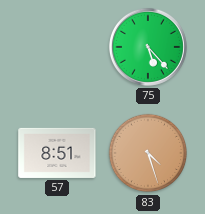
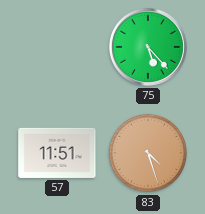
57: 8:51 -> 11:51
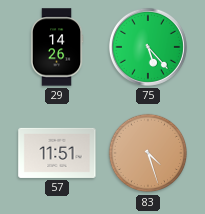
29: none -> 14:26
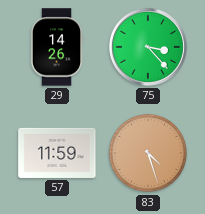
75: 5:23 -> 3:23
57: 11:51 -> 11:59
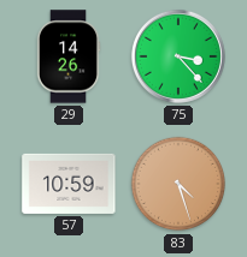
57: 11:59 -> 10:59
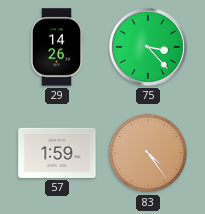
57: 10:59 -> 1:59
83: 4:27 -> 4:24
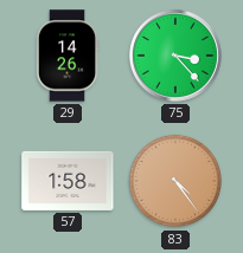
57: 1:59 -> 1:58
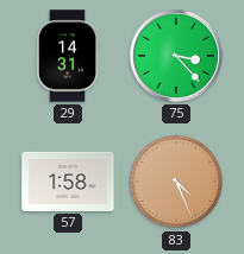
29: 14:26 -> 14:31
83: 4:24 -> 4:26
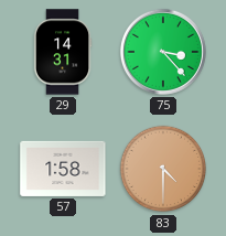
83: 4:26 -> 4:30
